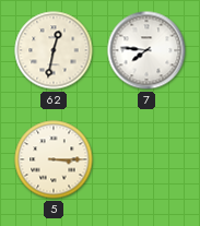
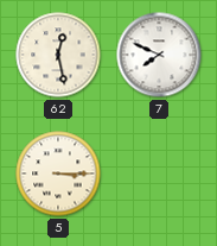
62: 12:32 -> 12:28
7: 7:46 -> 7:49
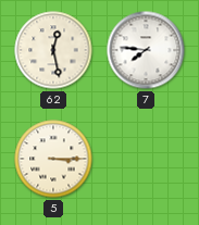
7: 7:49 -> 7:46
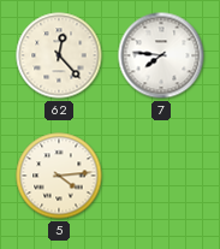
62: 12:28 -> 12:23
5: 3:15 -> 4:14
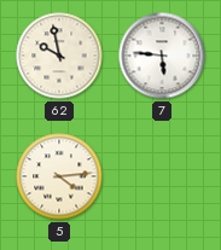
62: 12:23 -> 9:58
7: 7:46 -> 5:46
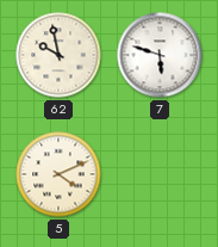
7: 5:46 -> 5:48
5: 4:14 -> 4:11
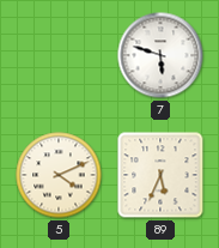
62: 9:58 -> none
89: none -> 5:34
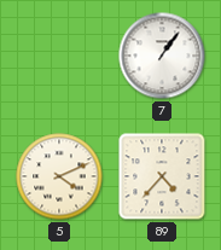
7: 5:48 -> 1:06
89: 5:34 -> 4:37
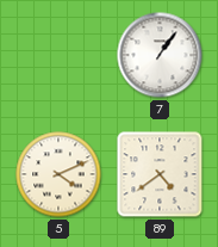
89: 4:37 -> 4:39
